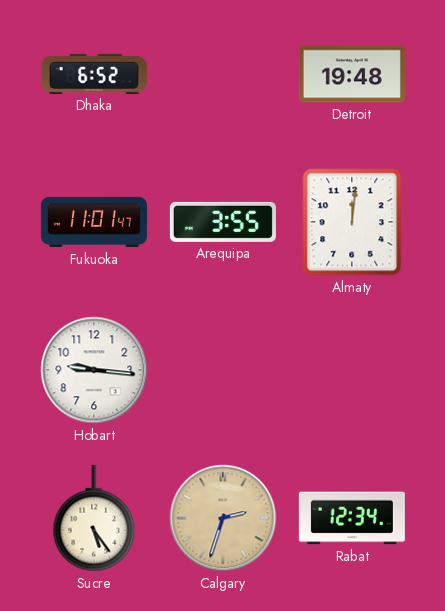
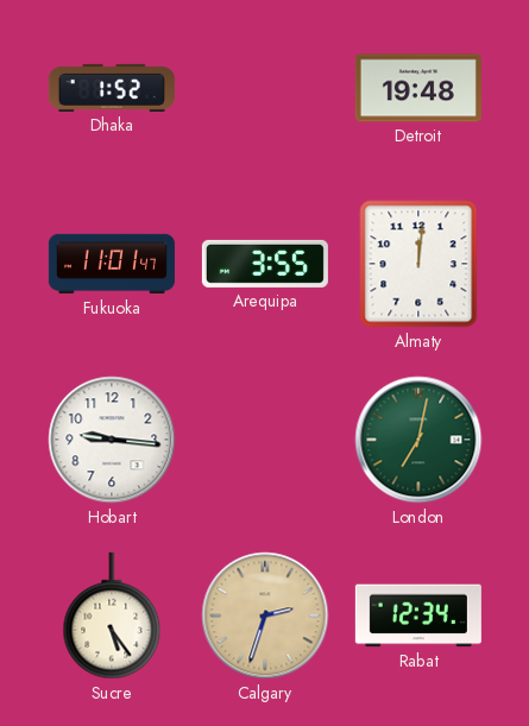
Dhaka: 6:52 -> 1:52
London: none -> 7:02
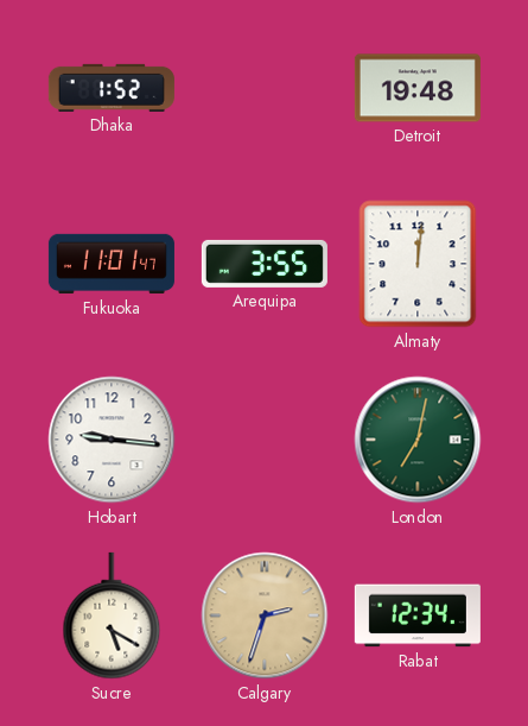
Sucre: 5:24 -> 5:20
